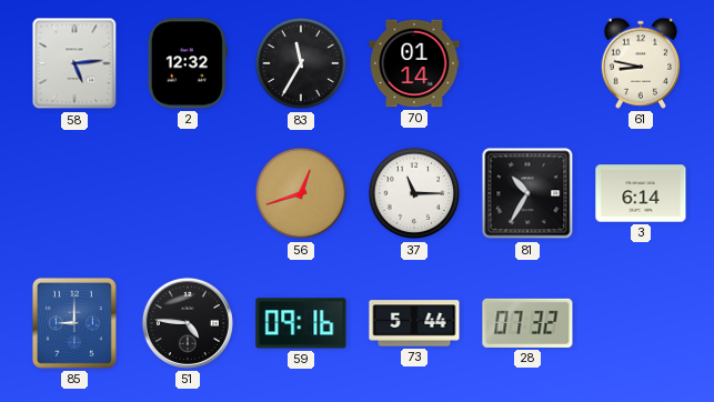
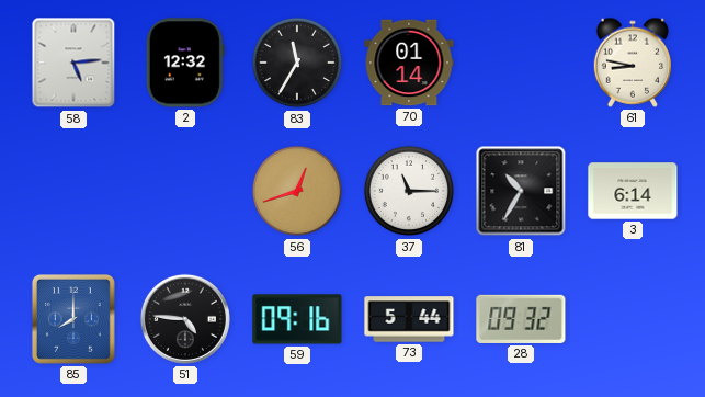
85: 9:00 -> 8:00
28: 07:32 -> 09:32
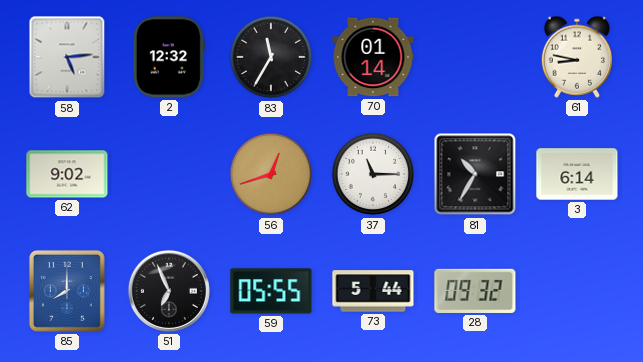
62: none -> 9:02
51: 4:46 -> 6:56
59: 09:16 -> 05:55
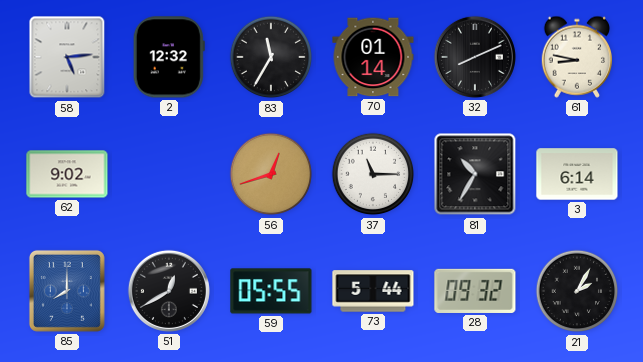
32: none -> 8:11
51: 6:56 -> 12:40
21: none -> 2:05
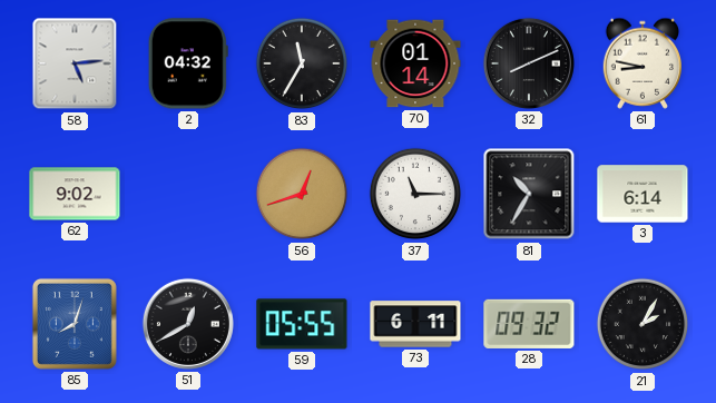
2: 12:32 -> 04:32
85: 8:00 -> 8:03
73: 5:44 -> 6:11
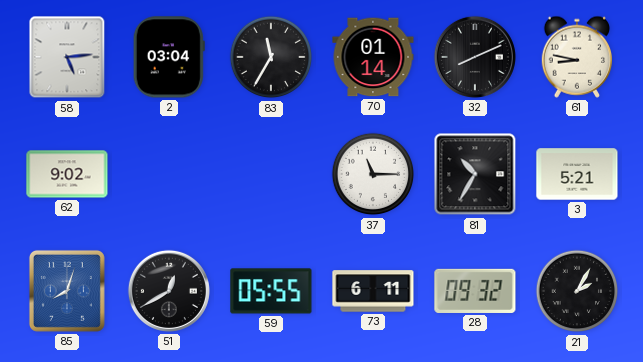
2: 04:32 -> 03:04
56: 12:42 -> none
3: 6:14 -> 5:21
